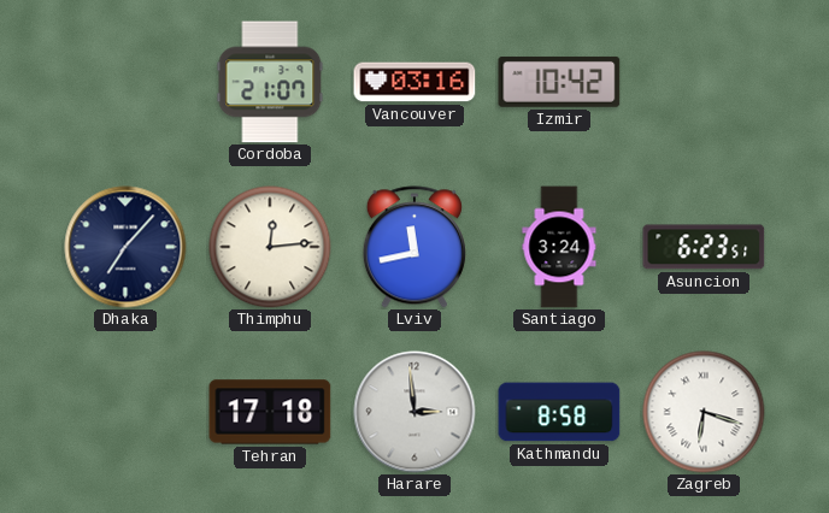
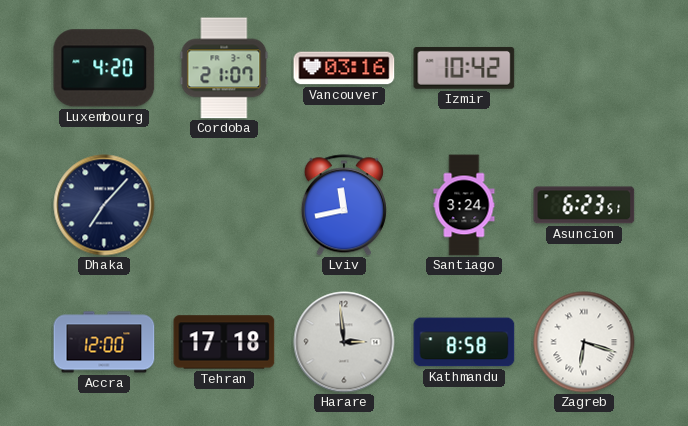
Luxembourg: none -> 4:20
Thimphu: 12:14 -> none
Accra: none -> 12:00
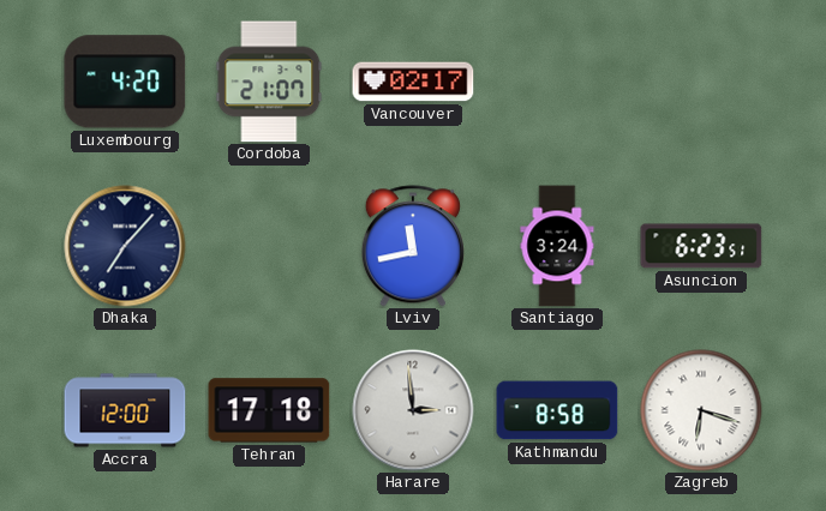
Vancouver: 03:16 -> 02:17
Izmir: 10:42 -> none
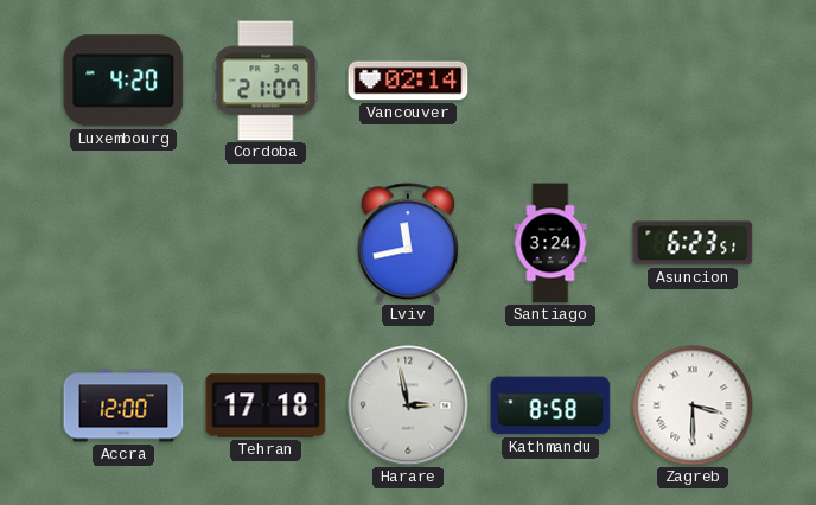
Vancouver: 02:17 -> 02:14
Dhaka: 7:07 -> none
Harare: 2:59 -> 2:58
Zagreb: 6:18 -> 3:30
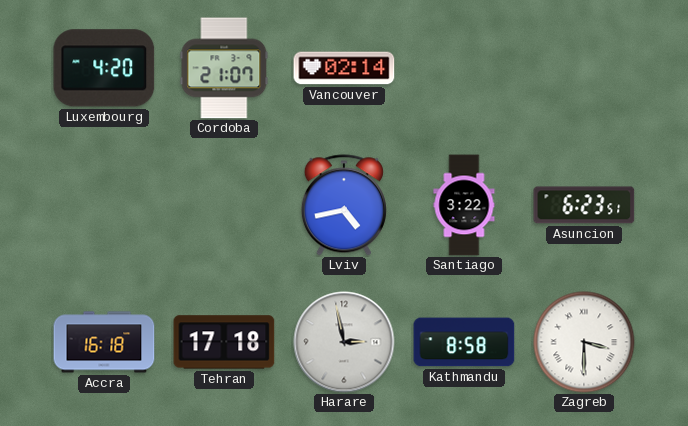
Lviv: 11:43 -> 4:43
Santiago: 3:24 -> 3:22
Accra: 12:00 -> 16:18
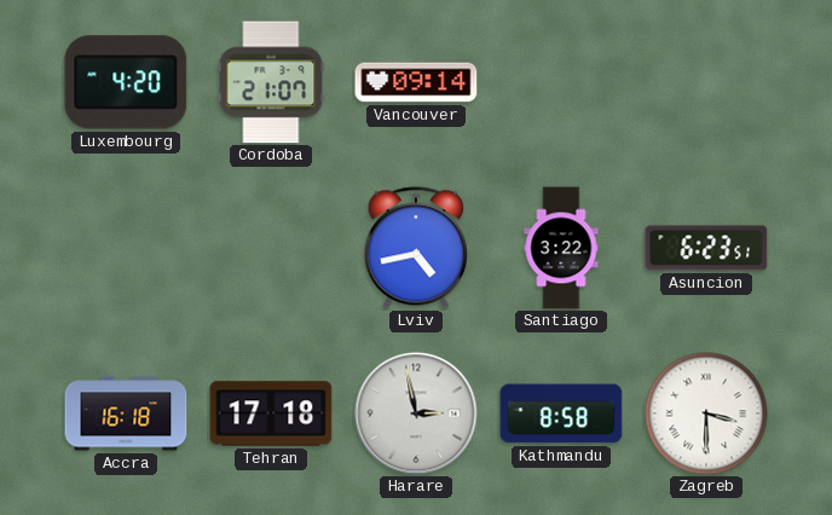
Vancouver: 02:14 -> 09:14
